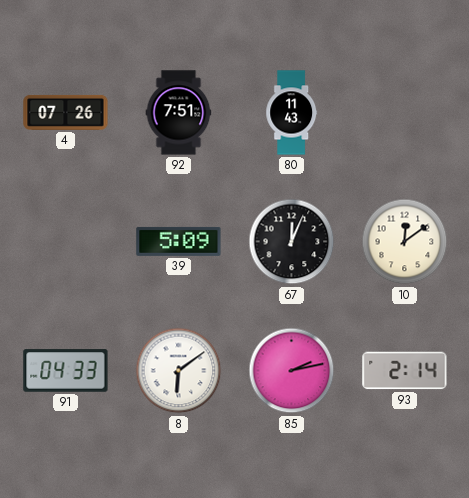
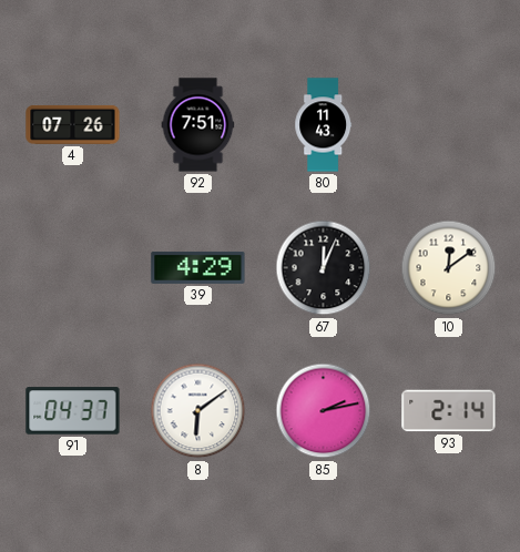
39: 5:09 -> 4:29
91: 04:33 -> 04:37
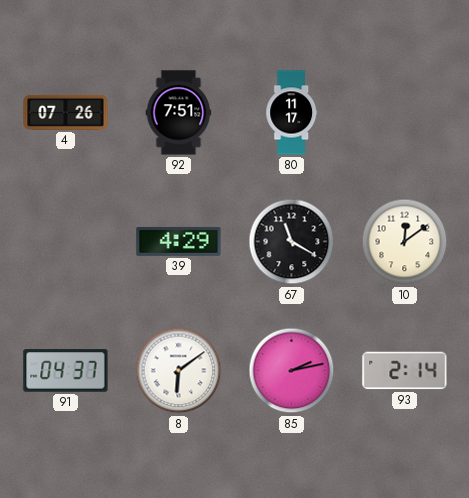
80: 11:43 -> 11:17
67: 12:04 -> 11:20
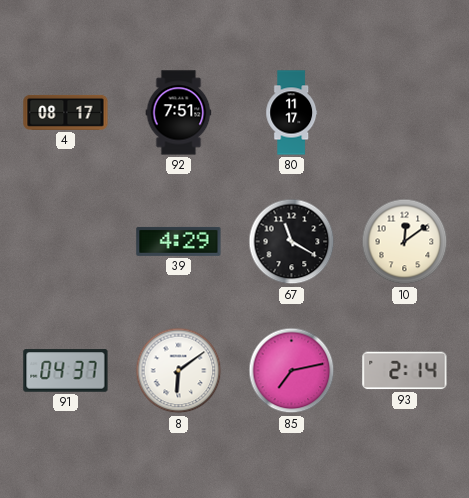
4: 07:26 -> 08:17
85: 2:13 -> 7:13
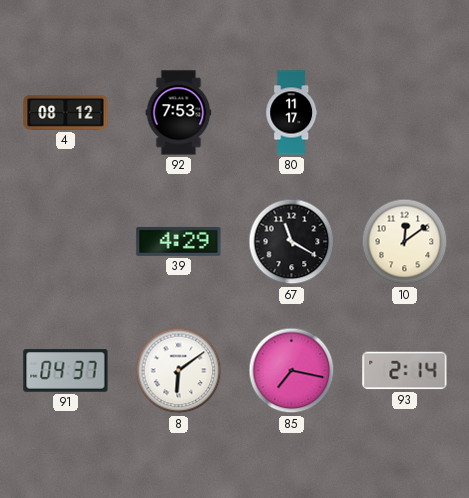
4: 08:17 -> 08:12
92: 7:51 -> 7:53
85: 7:13 -> 7:17
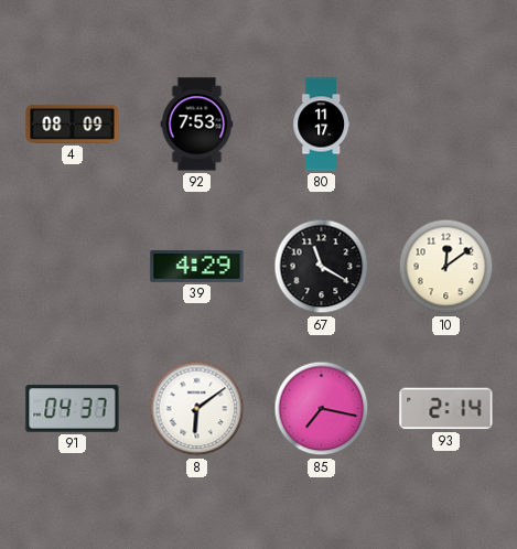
4: 08:12 -> 08:09
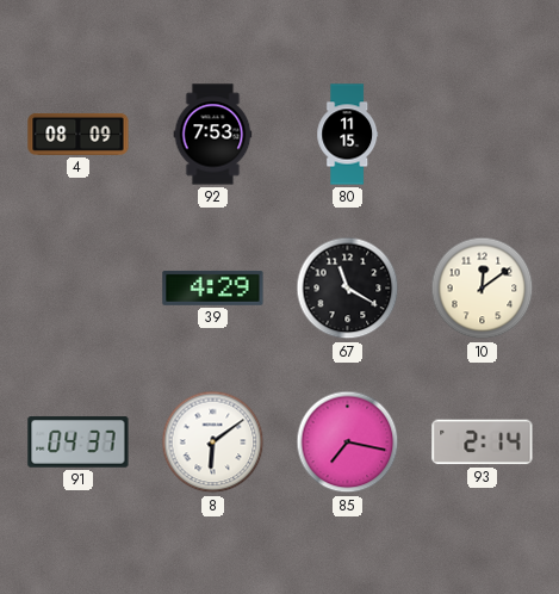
80: 11:17 -> 11:15
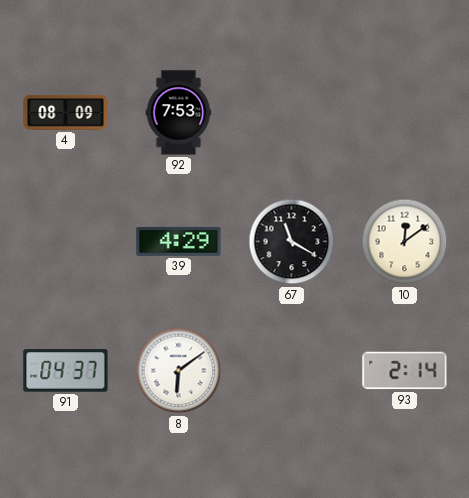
80: 11:15 -> none
85: 7:17 -> none
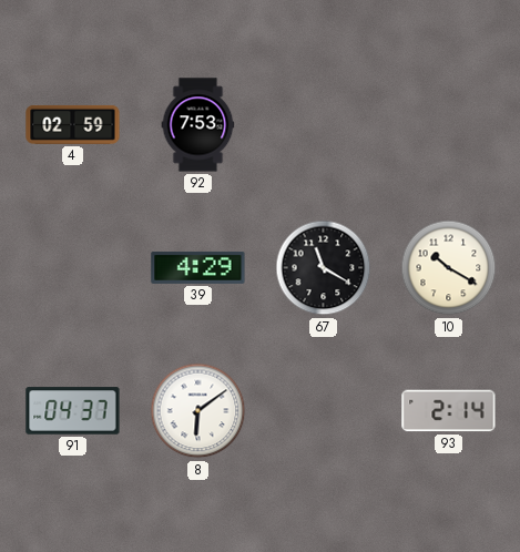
4: 08:09 -> 02:59
10: 12:09 -> 10:20
